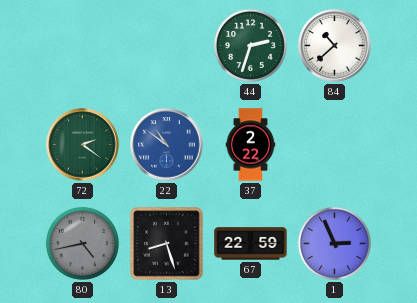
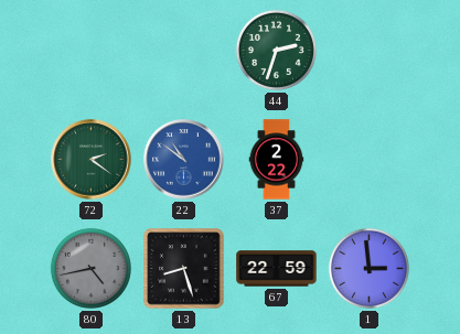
84: 10:38 -> none
1: 2:56 -> 2:59
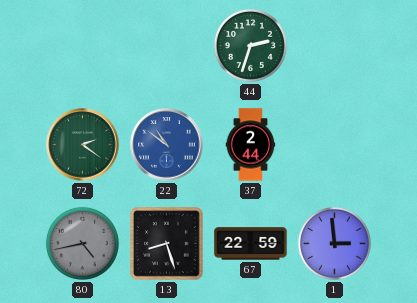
37: 2:22 -> 2:44
